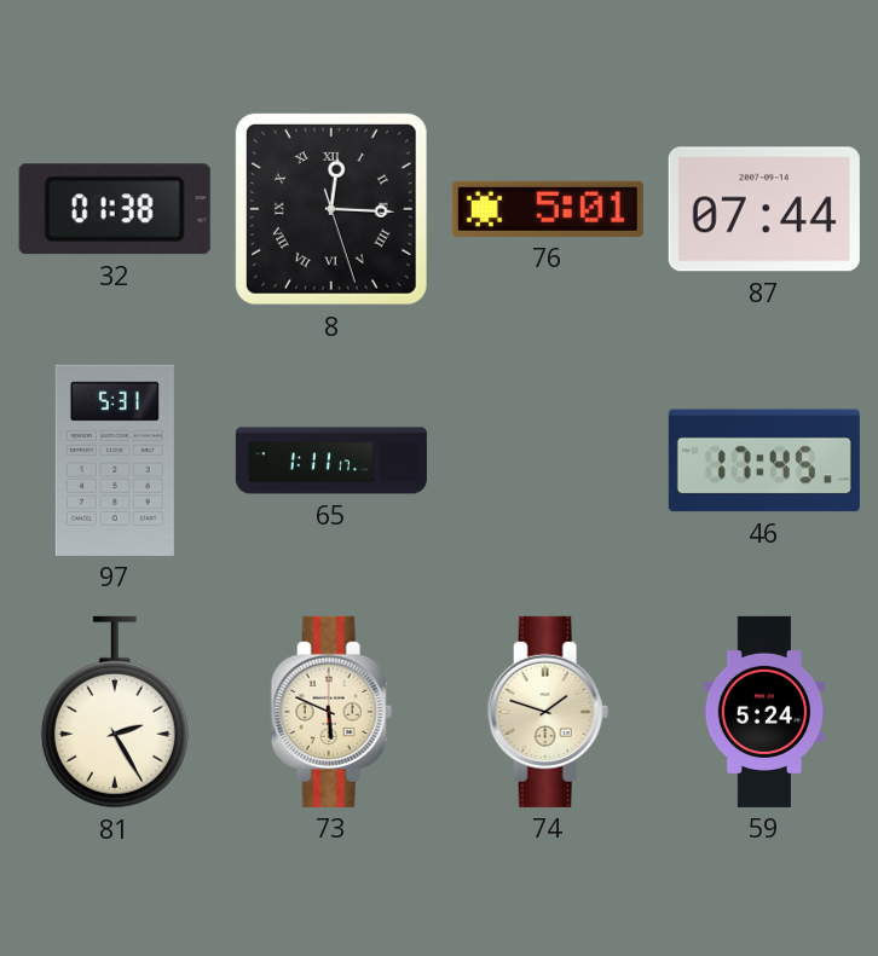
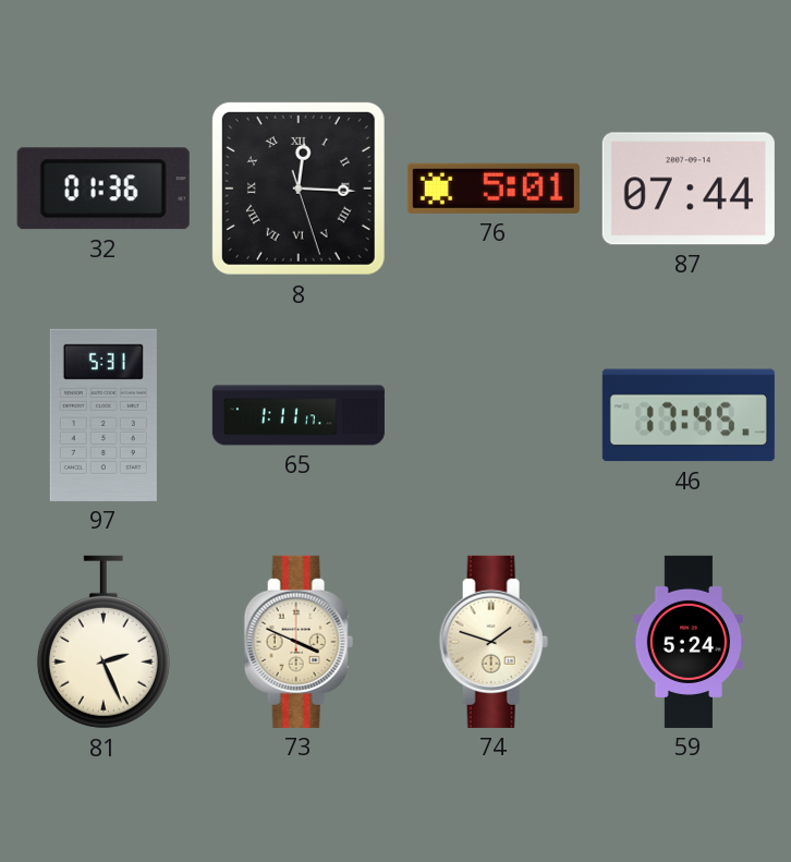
32: 01:38 -> 01:36
81: 2:25 -> 2:26
73: 5:49 -> 3:49
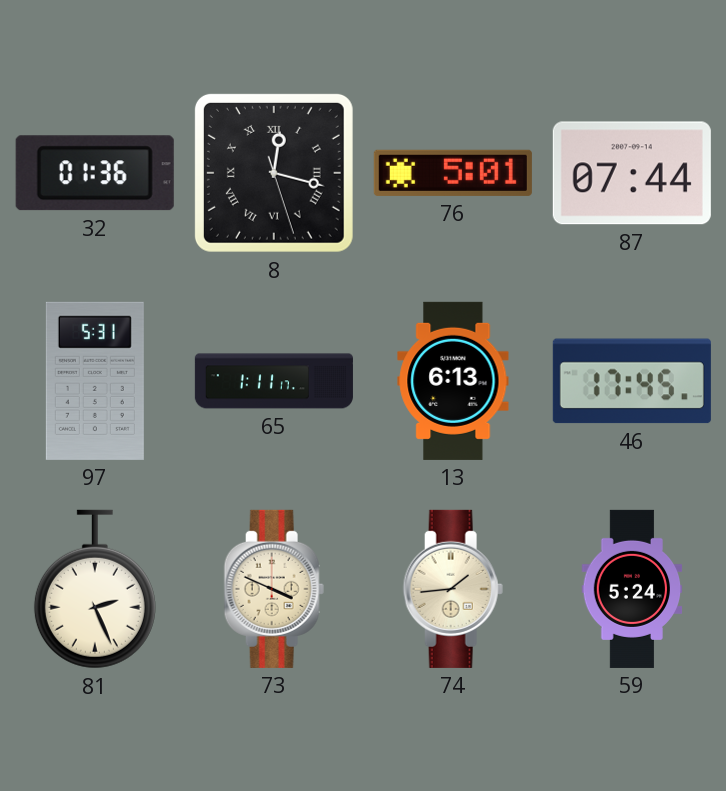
8: 12:15 -> 12:17
13: none -> 6:13
74: 1:48 -> 1:44
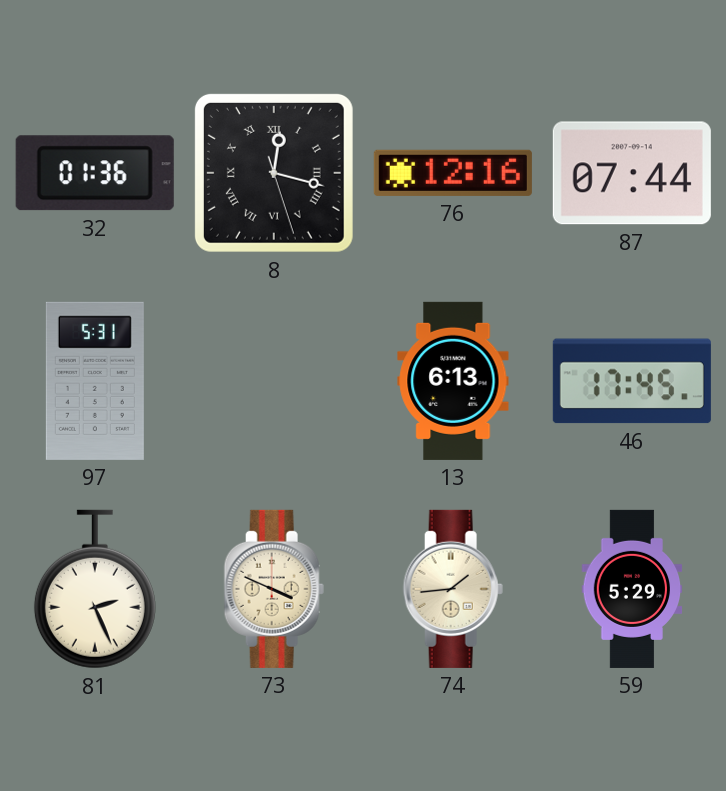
76: 5:01 -> 12:16
65: 1:11 -> none
59: 5:24 -> 5:29
